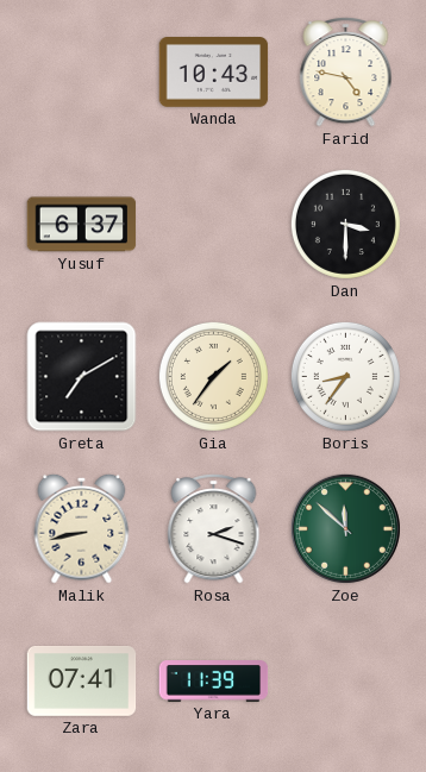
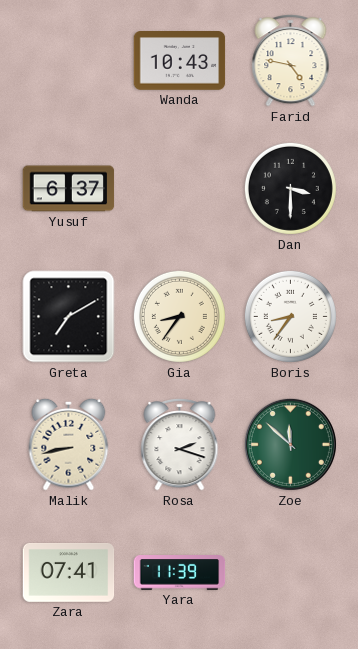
Gia: 1:36 -> 8:36
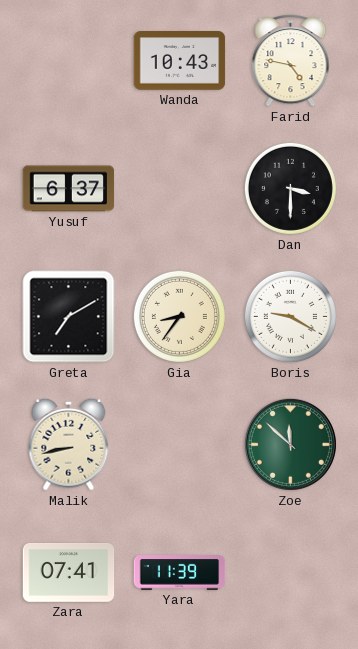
Boris: 8:36 -> 9:20
Rosa: 2:18 -> none
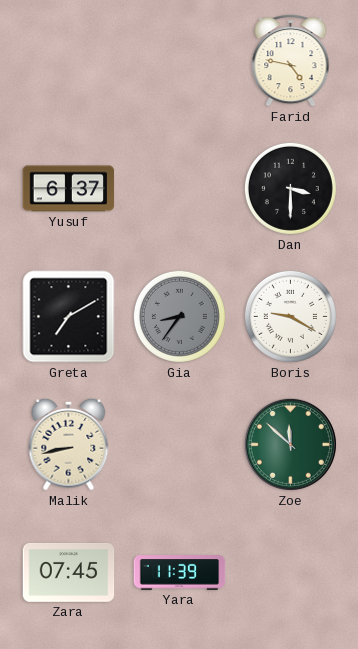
Wanda: 10:43 -> none
Gia dial: cream -> grey
Zara: 07:41 -> 07:45
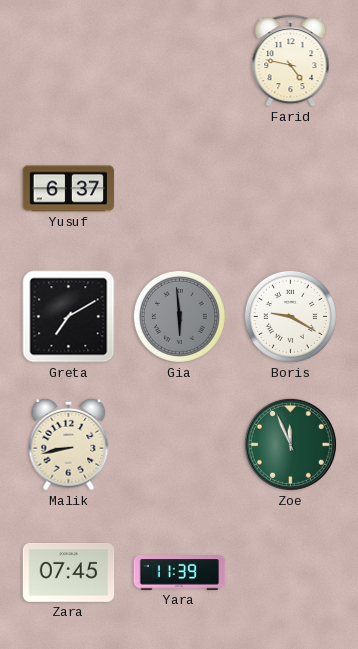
Dan: 3:30 -> none
Gia: 8:36 -> 5:59
Zoe: 11:52 -> 11:56
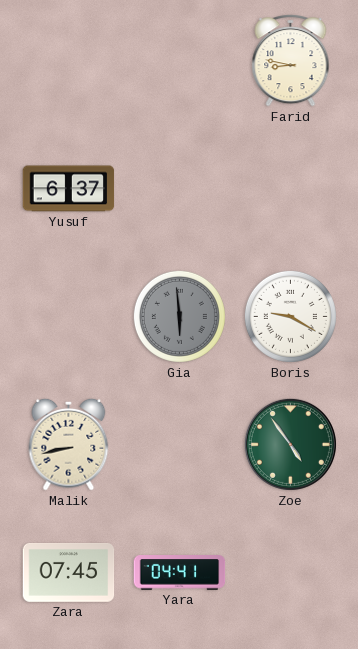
Farid: 4:47 -> 8:47
Greta: 7:10 -> none
Zoe: 11:56 -> 4:54
Yara: 11:39 -> 04:41
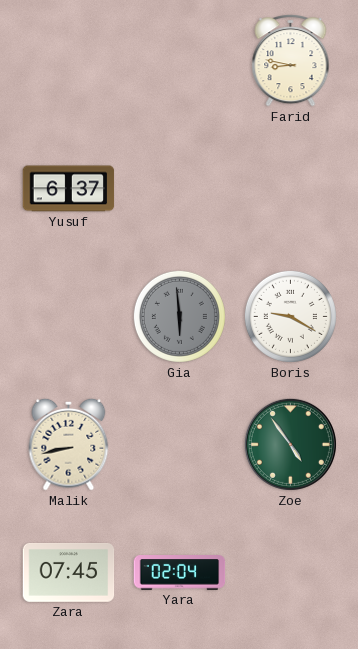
Yara: 04:41 -> 02:04
